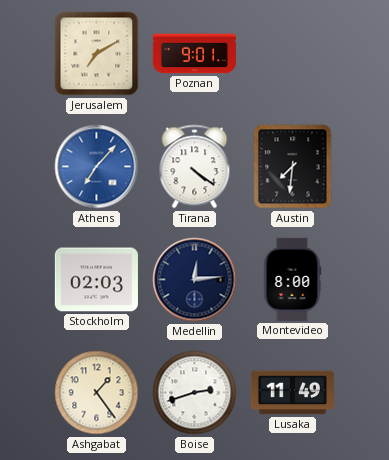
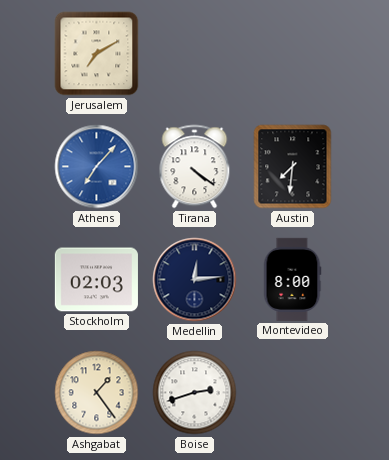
Poznan: 9:01 -> none
Lusaka: 11:49 -> none
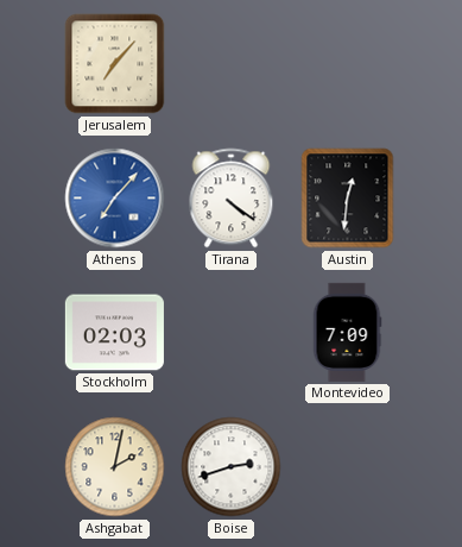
Jerusalem: 7:10 -> 7:07
Austin: 7:31 -> 12:31
Medellin: 12:14 -> none
Montevideo: 8:00 -> 7:09
Ashgabat: 1:24 -> 2:02
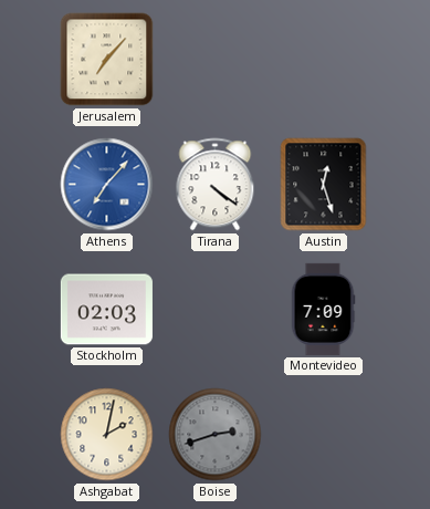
Austin: 12:31 -> 12:27
Boise dial: white -> grey
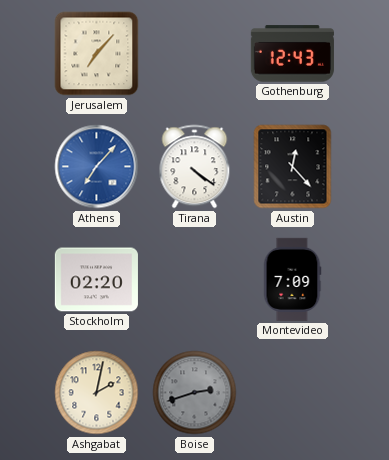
Gothenburg: none -> 12:43
Austin: 12:27 -> 12:23
Stockholm: 02:03 -> 02:20
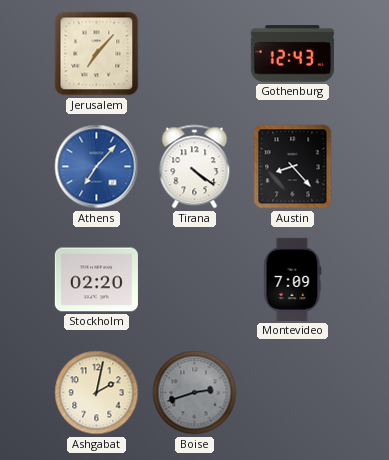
Austin: 12:23 -> 8:23
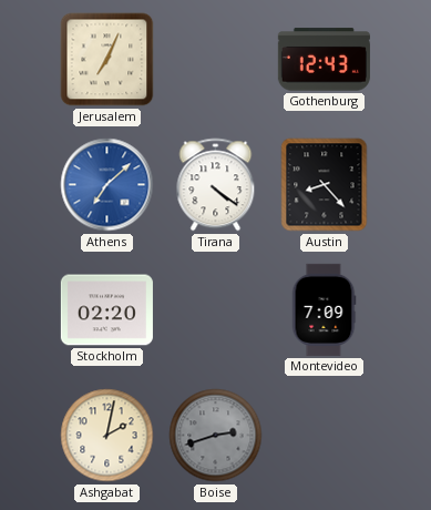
Jerusalem: 7:07 -> 7:04
Athens: 7:07 -> 7:08
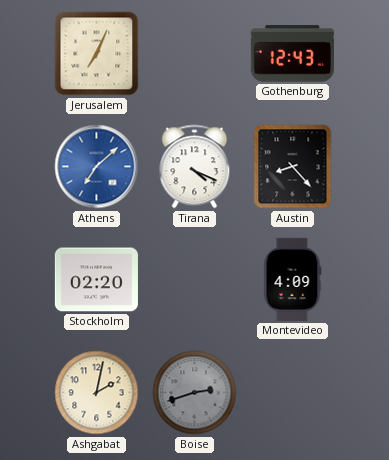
Tirana: 4:21 -> 4:19
Montevideo: 7:09 -> 4:09
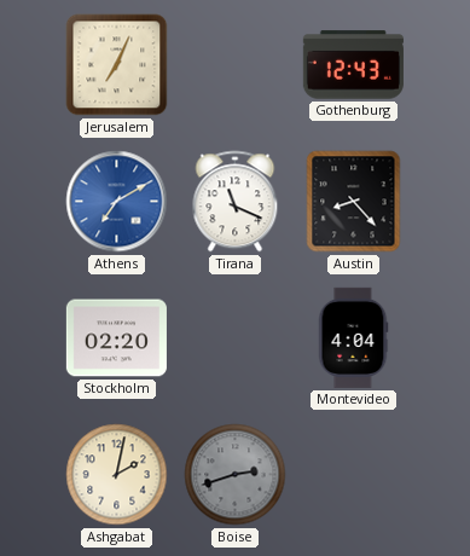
Athens: 7:08 -> 7:10
Tirana: 4:19 -> 11:19
Montevideo: 4:09 -> 4:04
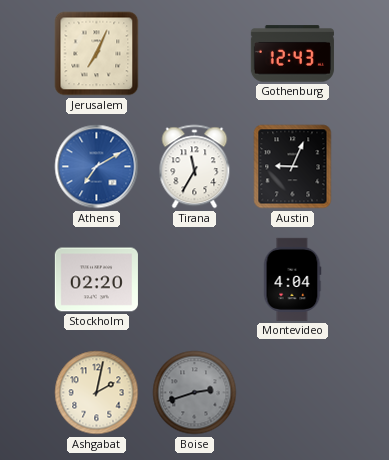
Tirana: 11:19 -> 11:35
Austin: 8:23 -> 9:04
